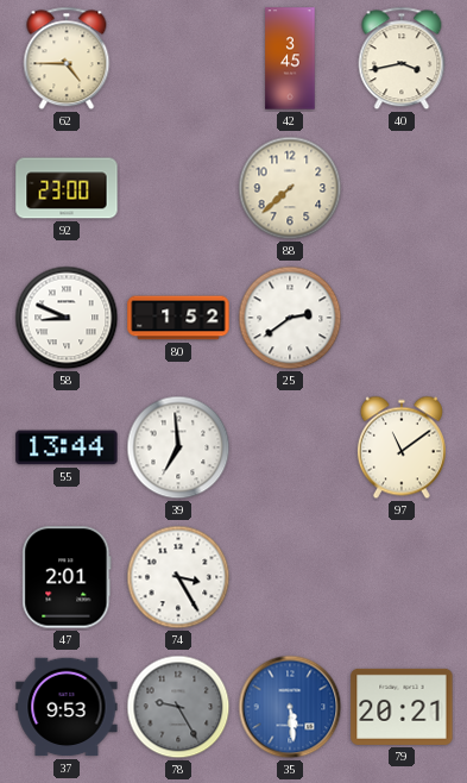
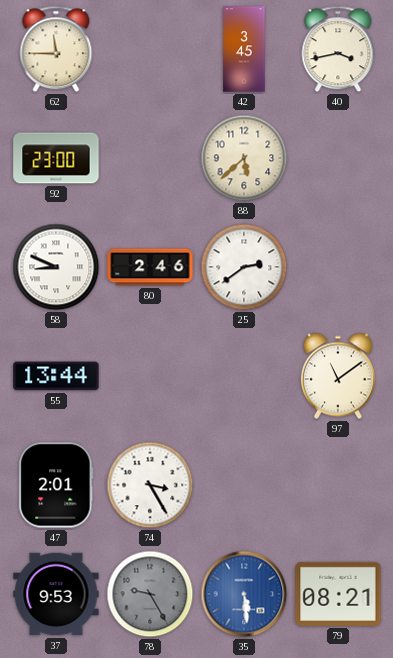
62: 4:45 -> 11:45
88: 7:38 -> 5:38
80: 1:52 -> 2:46
39: 6:59 -> none
79: 20:21 -> 08:21
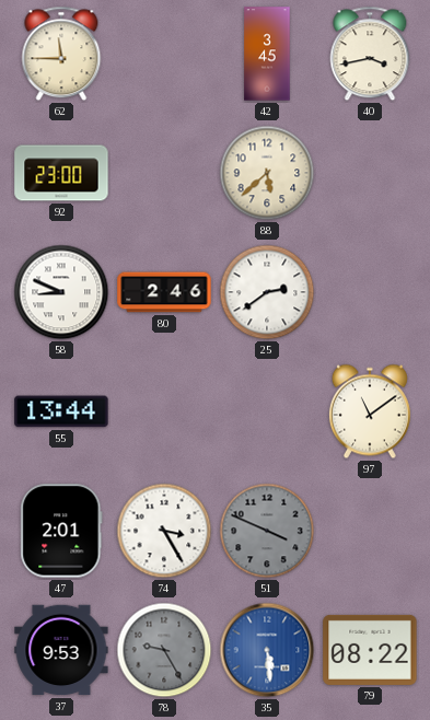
51: none -> 3:49
79: 08:21 -> 08:22
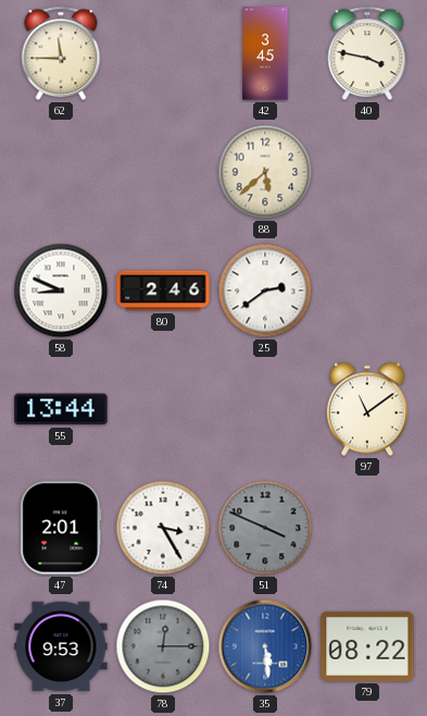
40: 3:43 -> 3:47
92: 23:00 -> none
78: 9:25 -> 12:15
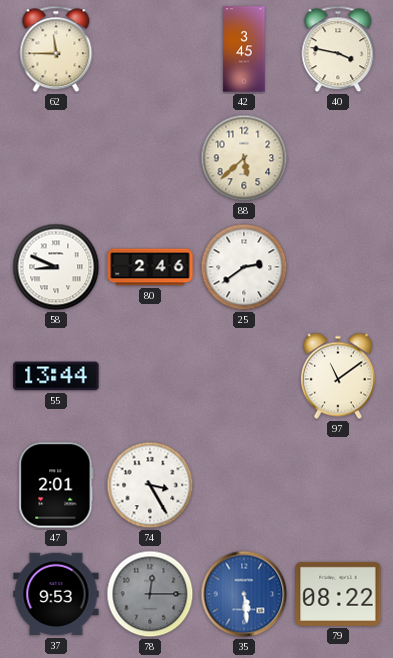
51: 3:49 -> none
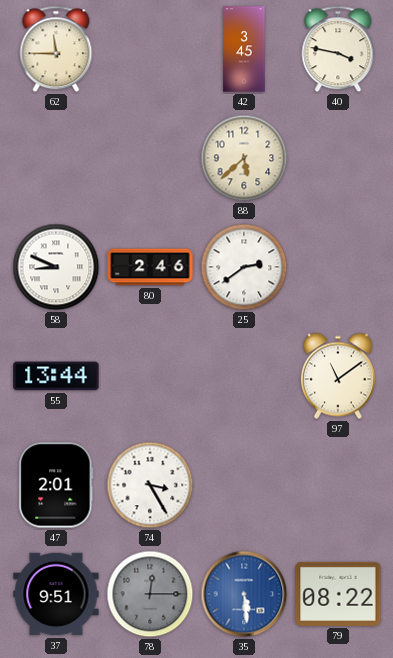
37: 9:53 -> 9:51
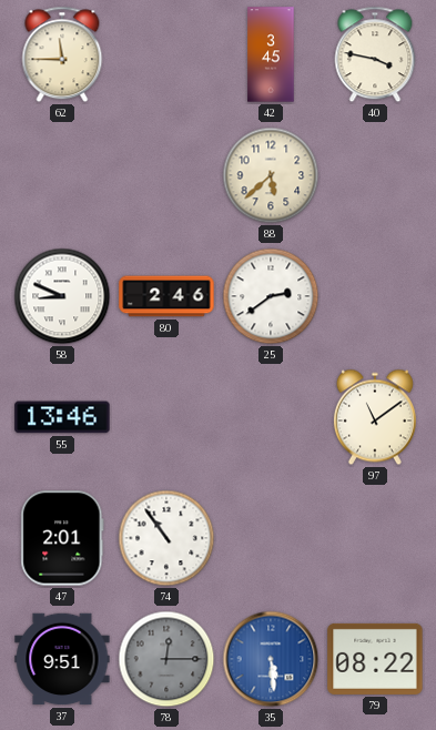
55: 13:44 -> 13:46
74: 3:25 -> 10:54
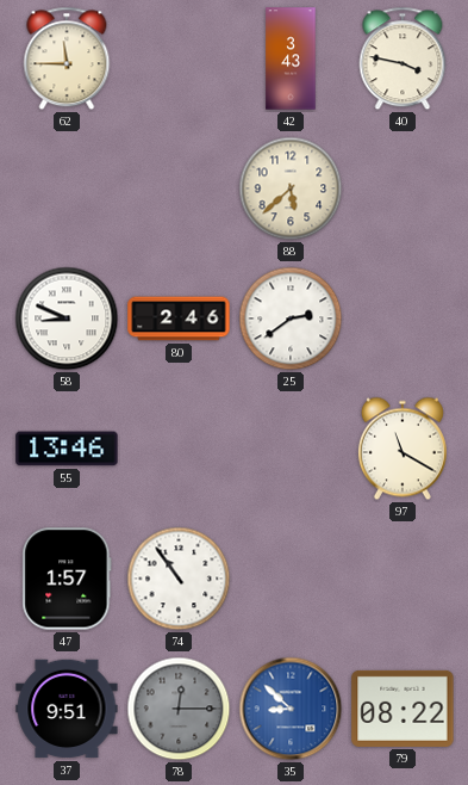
42: 3:45 -> 3:43
97: 11:09 -> 11:20
47: 2:01 -> 1:57
35: 5:29 -> 8:52
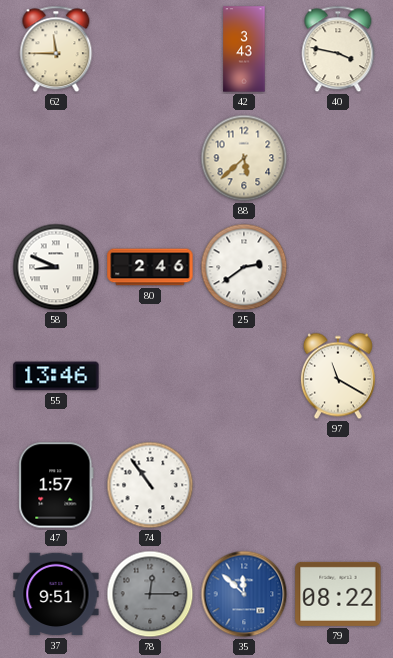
35: 8:52 -> 11:52
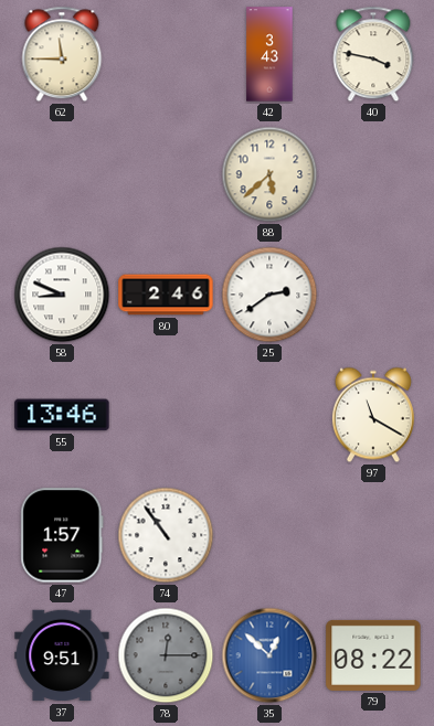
35: 11:52 -> 12:52
